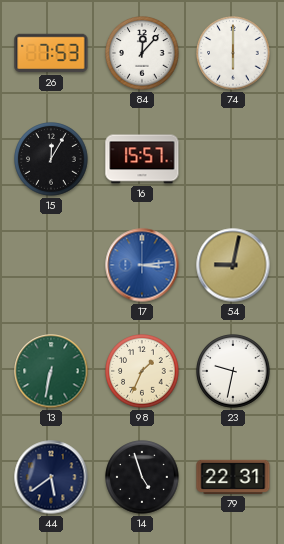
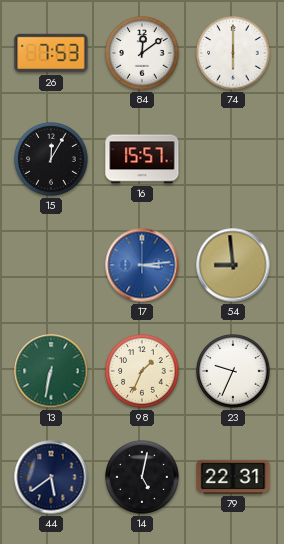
84: 12:07 -> 12:09
54: 9:02 -> 8:59
23: 9:32 -> 9:34
14: 4:57 -> 5:02
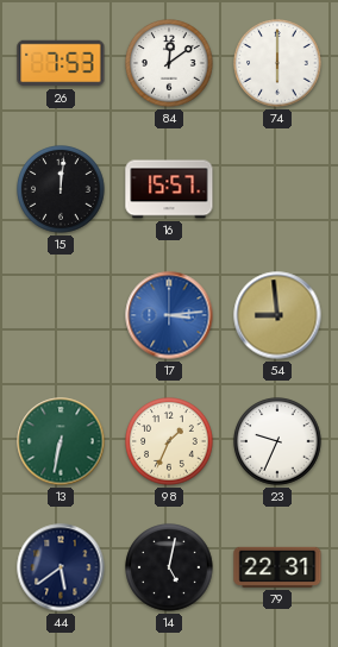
15: 12:05 -> 12:01
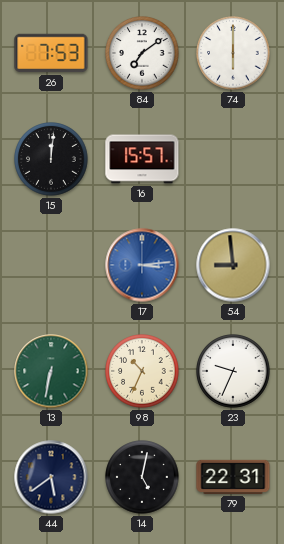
84: 12:09 -> 7:09
98: 1:34 -> 10:34
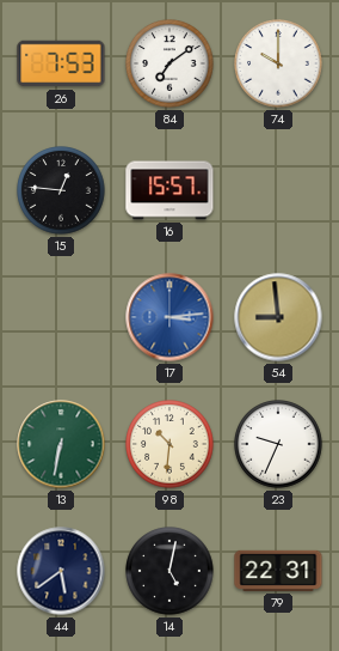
74: 6:00 -> 10:00
15: 12:01 -> 12:46
98: 10:34 -> 10:31
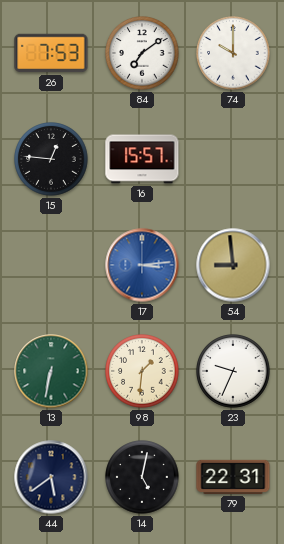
98: 10:31 -> 1:31
